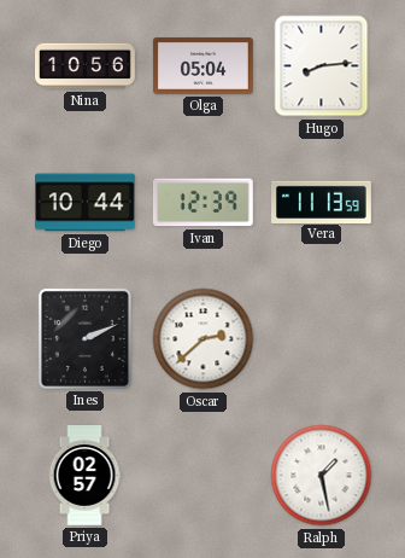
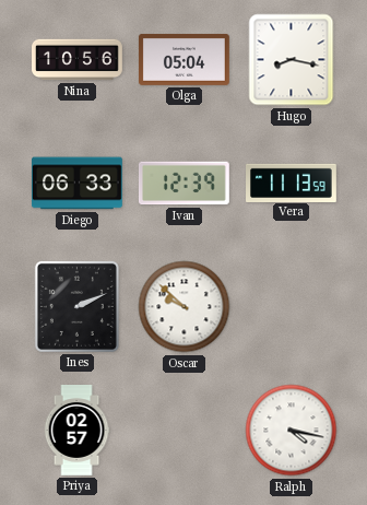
Hugo: 8:14 -> 8:17
Diego: 10:44 -> 06:33
Oscar: 2:38 -> 9:52
Ralph: 1:28 -> 4:17
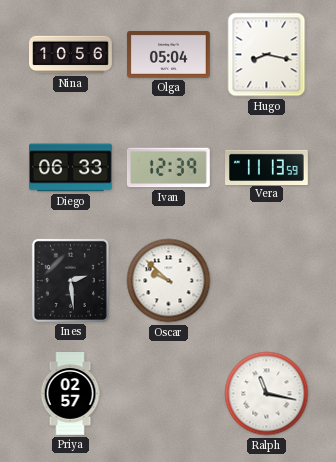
Ines: 2:11 -> 2:29
Ralph: 4:17 -> 11:17
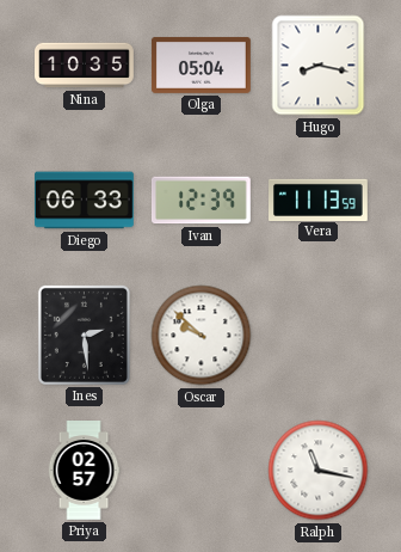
Nina: 10:56 -> 10:35
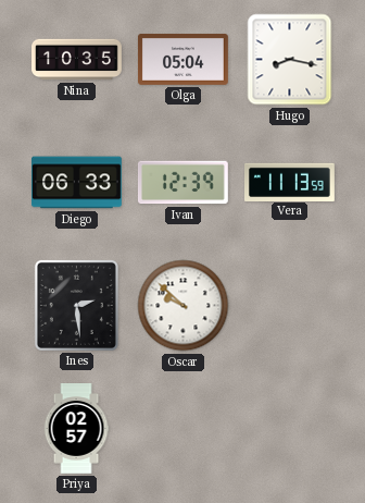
Ralph: 11:17 -> none
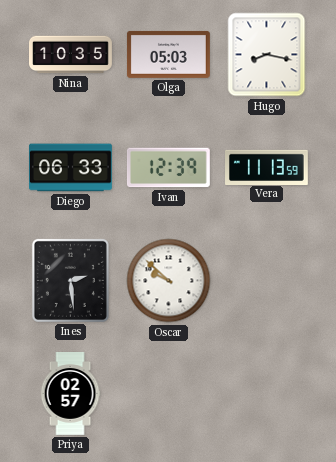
Olga: 05:04 -> 05:03
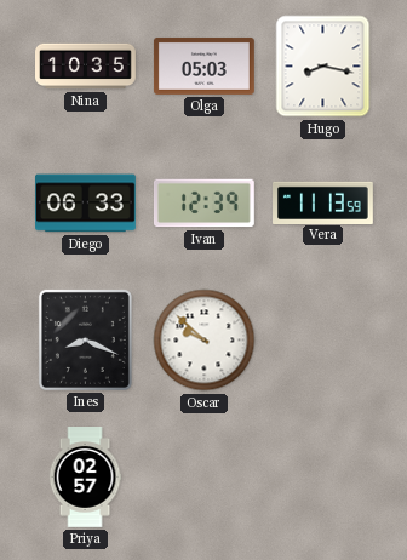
Ines: 2:29 -> 8:19
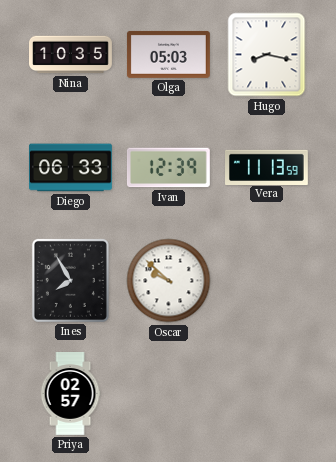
Ines: 8:19 -> 7:55
